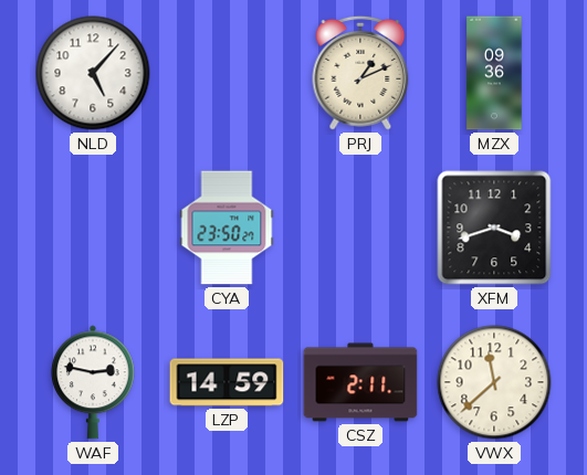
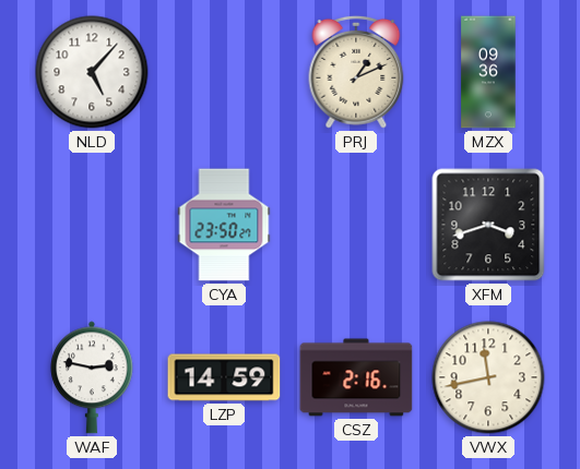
CSZ: 2:11 -> 2:16
VWX: 11:38 -> 11:43
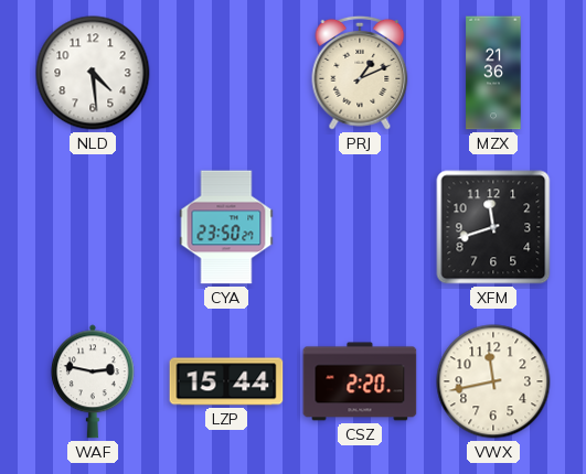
NLD: 5:07 -> 4:29
MZX: 09:36 -> 21:36
XFM: 3:42 -> 11:42
LZP: 14:59 -> 15:44
CSZ: 2:16 -> 2:20
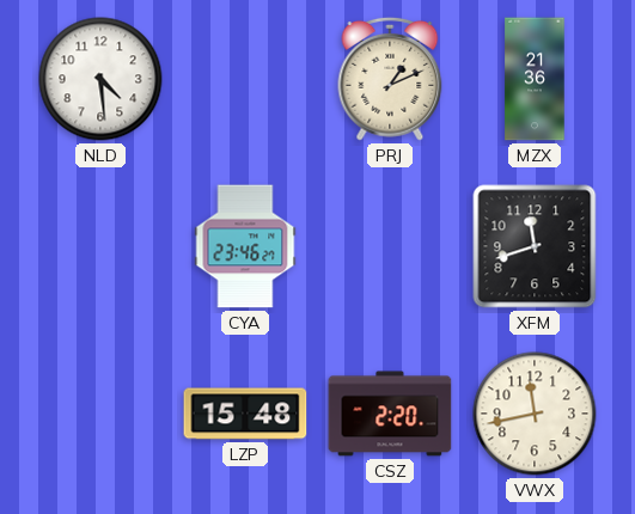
CYA: 23:50 -> 23:46
WAF: 2:47 -> none
LZP: 15:44 -> 15:48
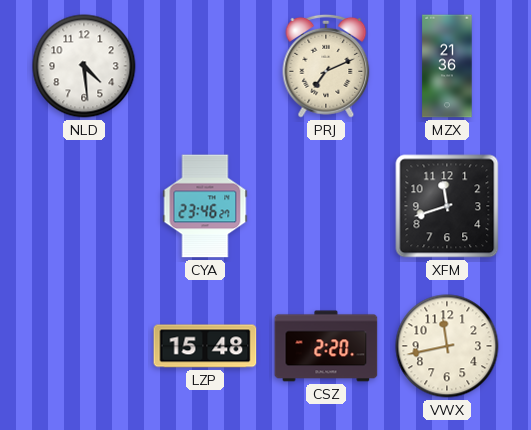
PRJ: 1:11 -> 7:11
